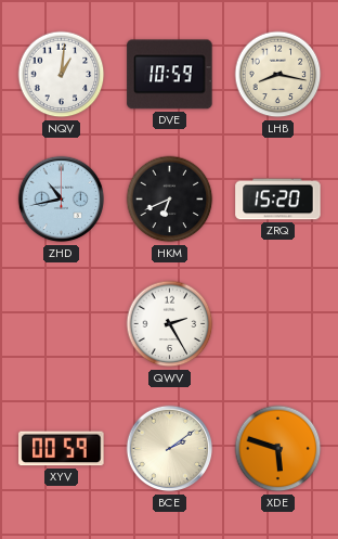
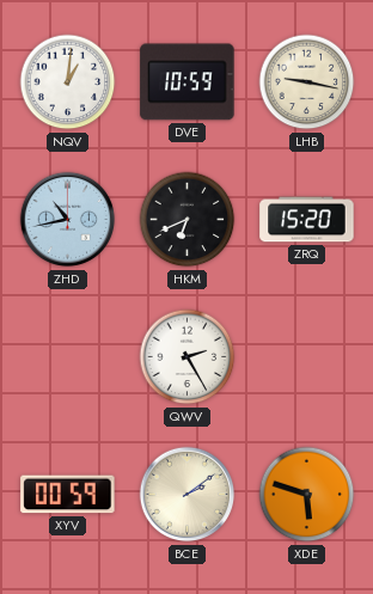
LHB: 8:17 -> 9:17
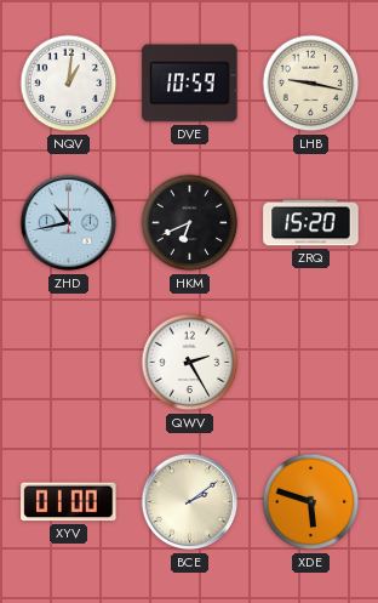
XYV: 00:59 -> 01:00
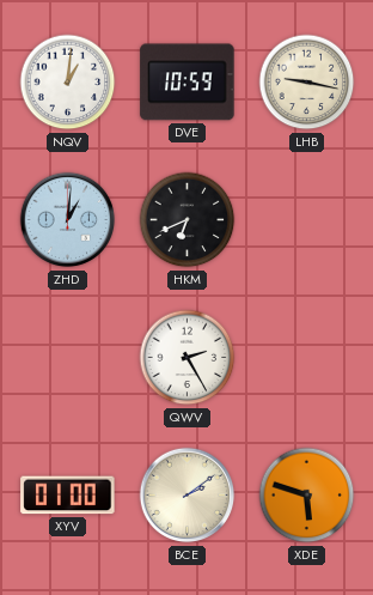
ZHD: 10:43 -> 1:01
ZRQ: 15:20 -> none
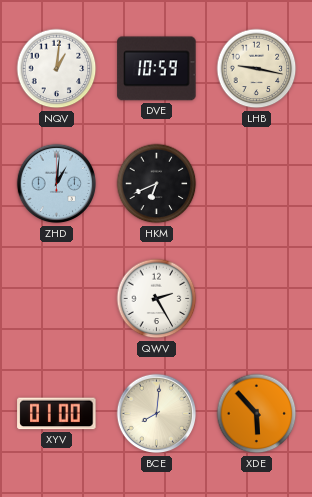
BCE: 2:09 -> 8:01
XDE: 5:48 -> 5:53
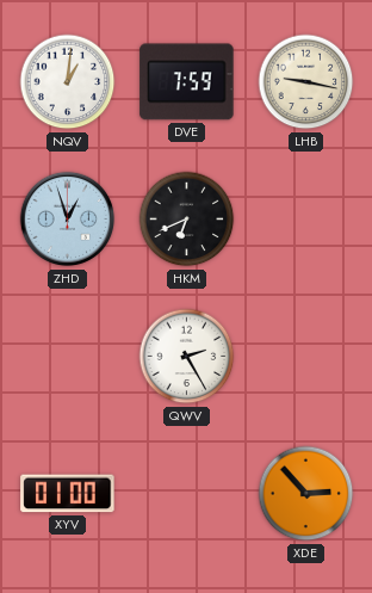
DVE: 10:59 -> 7:59
ZHD: 1:01 -> 12:57
BCE: 8:01 -> none
XDE: 5:53 -> 2:53
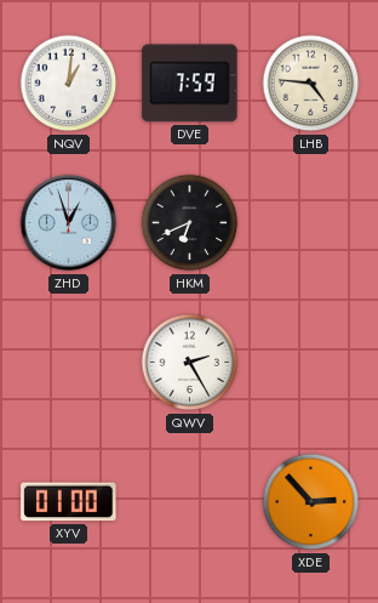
LHB: 9:17 -> 4:46
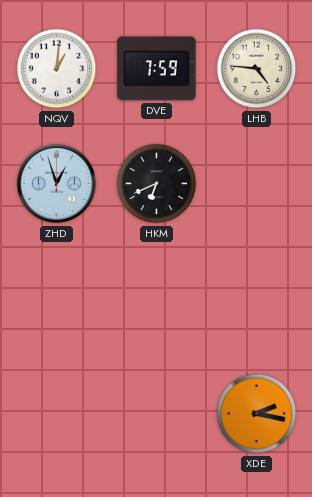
QWV: 2:25 -> none
XYV: 01:00 -> none
XDE: 2:53 -> 2:17
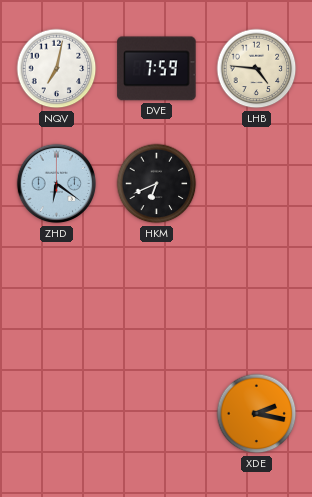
NQV: 1:01 -> 7:02
ZHD: 12:57 -> 6:21
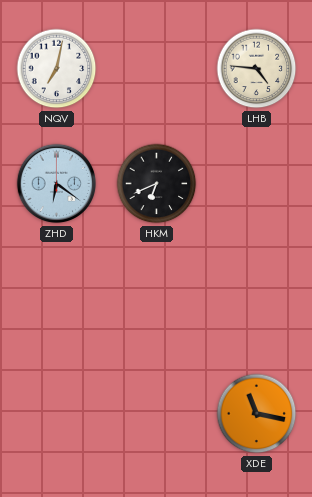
DVE: 7:59 -> none
XDE: 2:17 -> 11:17
